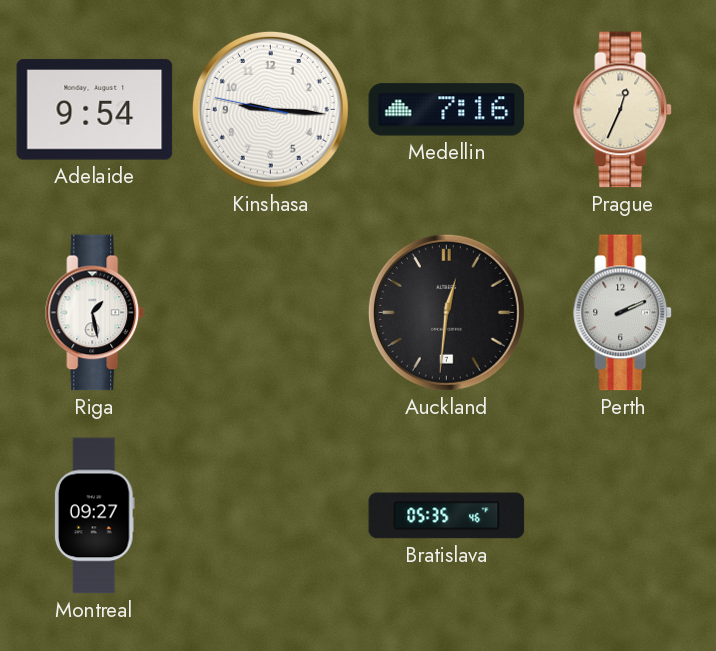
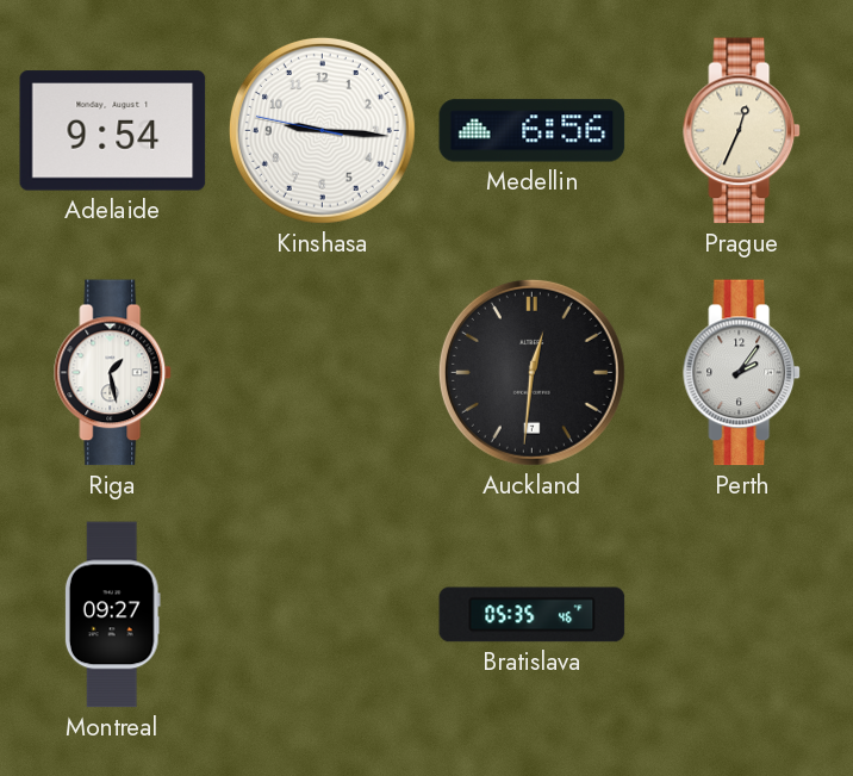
Medellin: 7:16 -> 6:56
Perth: 2:11 -> 2:06
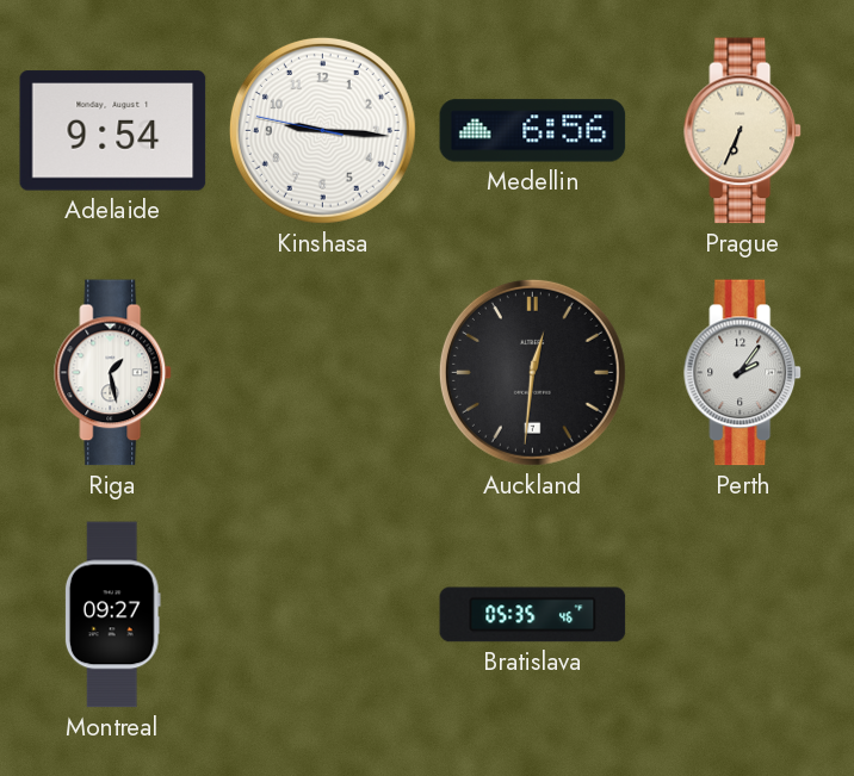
Prague: 12:34 -> 6:34
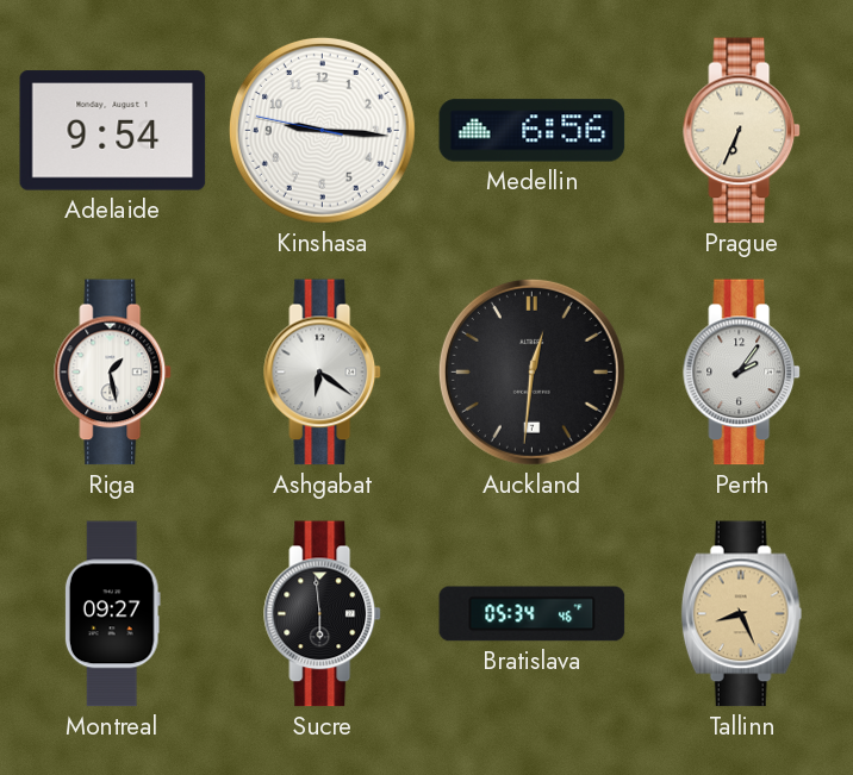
Ashgabat: none -> 6:21
Sucre: none -> 5:59
Bratislava: 05:35 -> 05:34
Tallinn: none -> 8:26
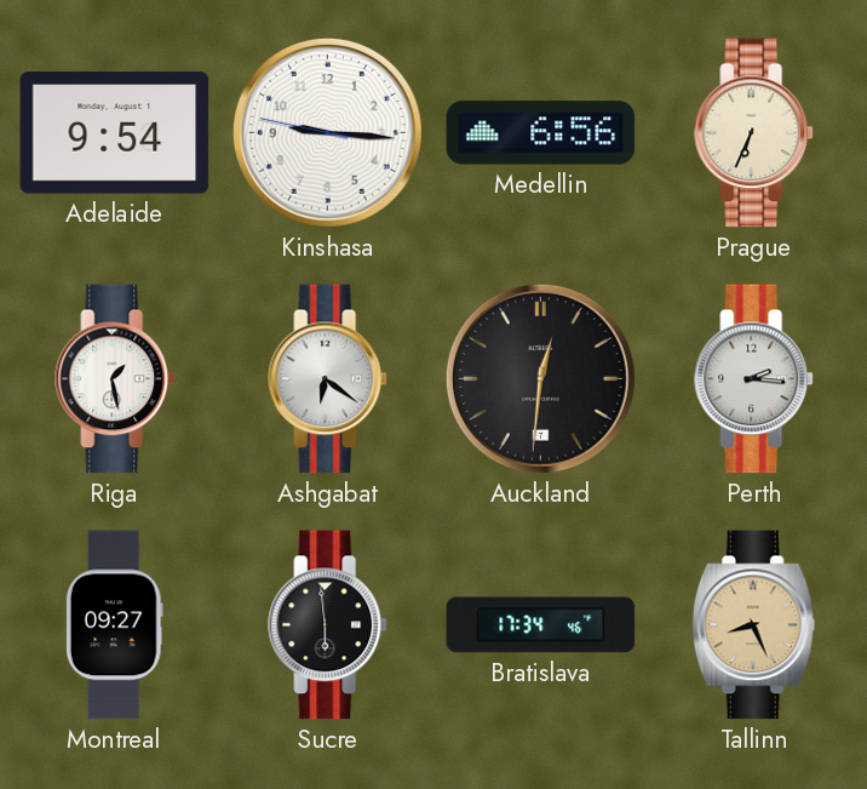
Perth: 2:06 -> 2:16
Bratislava: 05:34 -> 17:34
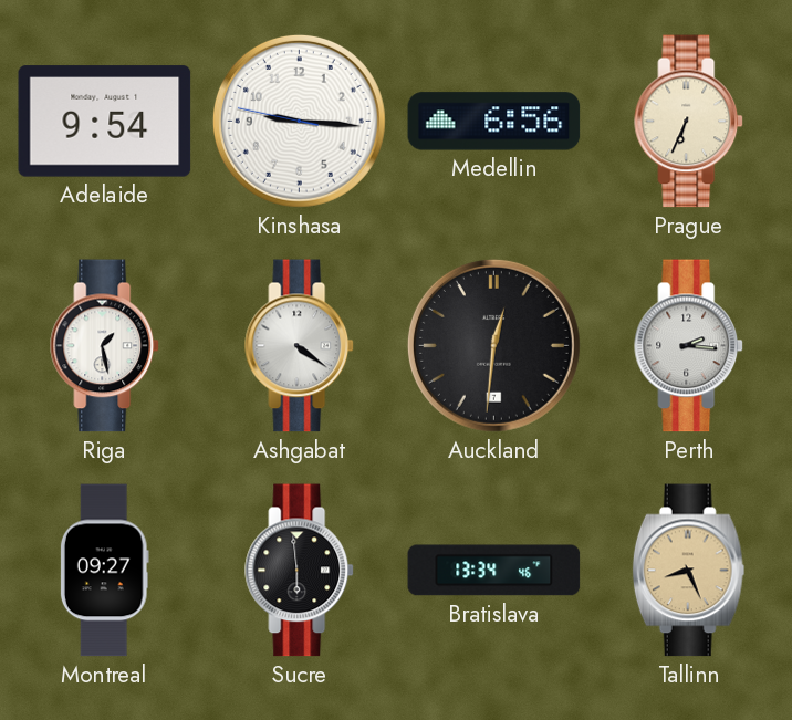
Ashgabat: 6:21 -> 4:21
Bratislava: 17:34 -> 13:34
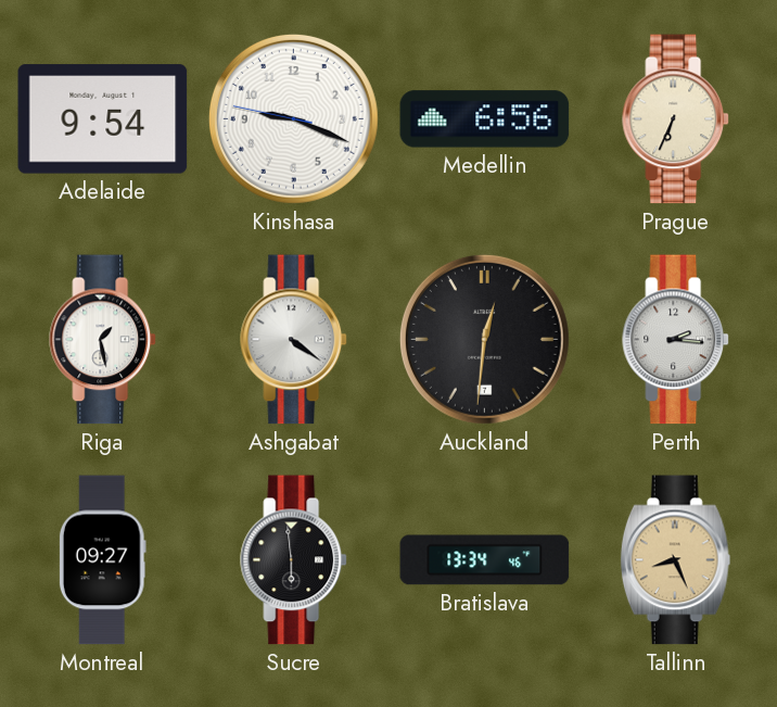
Kinshasa: 9:15 -> 9:18
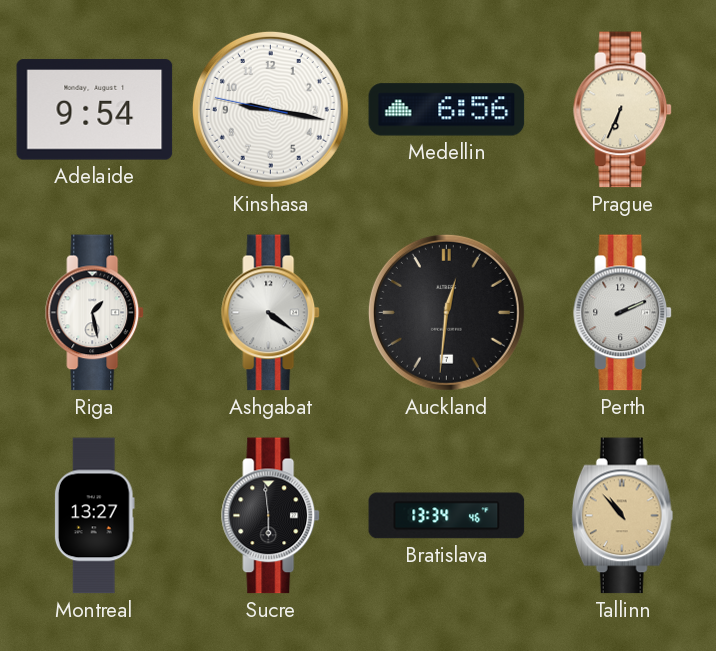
Kinshasa: 9:18 -> 9:16
Perth: 2:16 -> 2:11
Montreal: 09:27 -> 13:27
Tallinn: 8:26 -> 10:53
